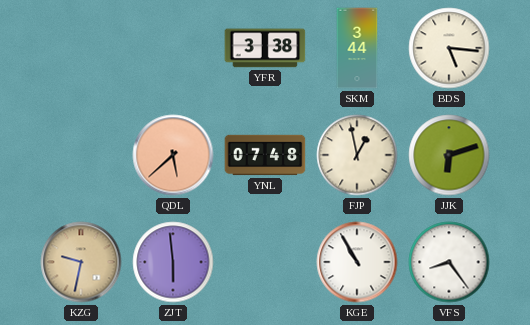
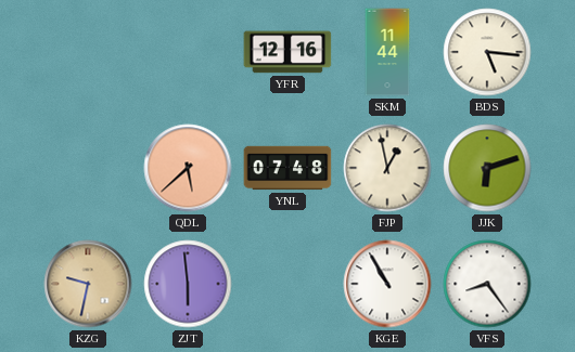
YFR: 3:38 -> 12:16
SKM: 3:44 -> 11:44
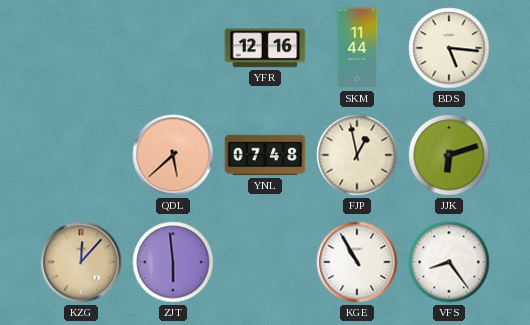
KZG: 9:32 -> 12:07
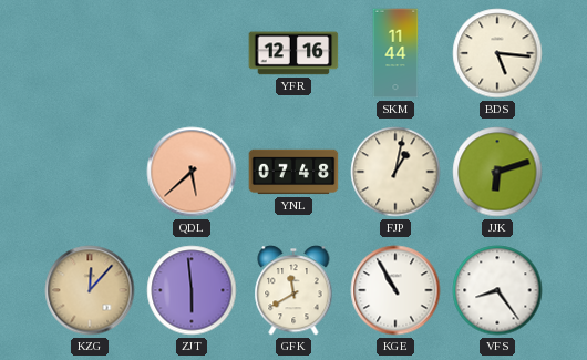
FJP: 12:58 -> 1:02
GFK: none -> 11:40
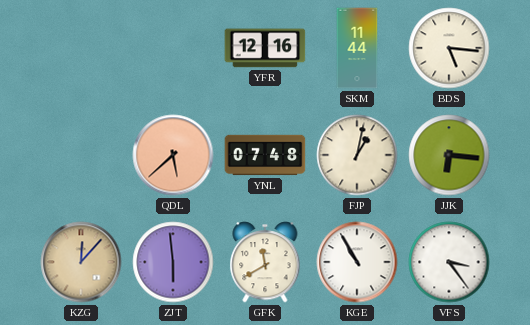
JJK: 6:12 -> 6:16
VFS: 8:24 -> 3:24
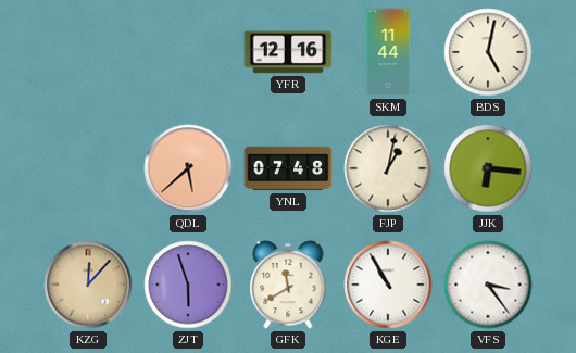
BDS: 5:16 -> 5:02
ZJT: 5:59 -> 5:57
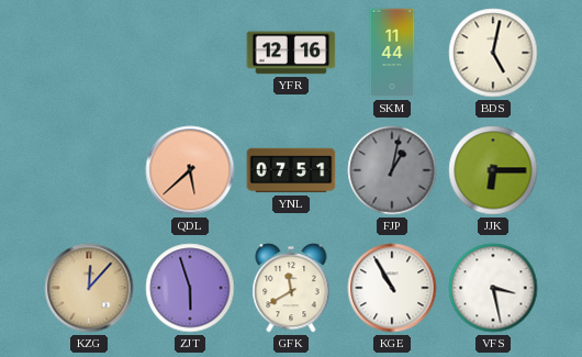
YNL: 07:48 -> 07:51
FJP dial: cream -> grey
JJK: 6:16 -> 6:15
VFS: 3:24 -> 3:28
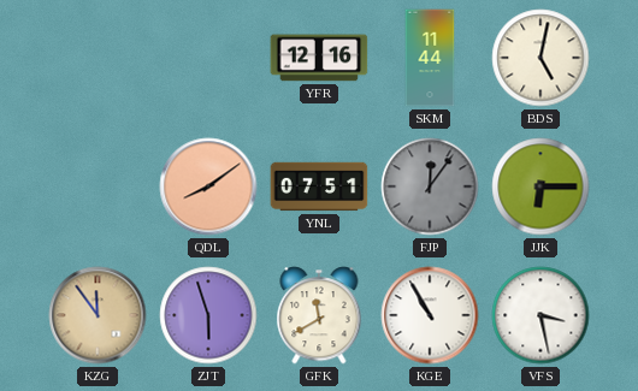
QDL: 5:38 -> 8:09
FJP: 1:02 -> 12:06
KZG: 12:07 -> 11:54
